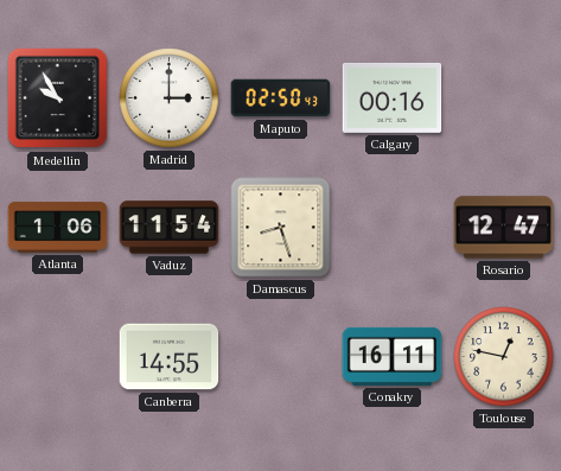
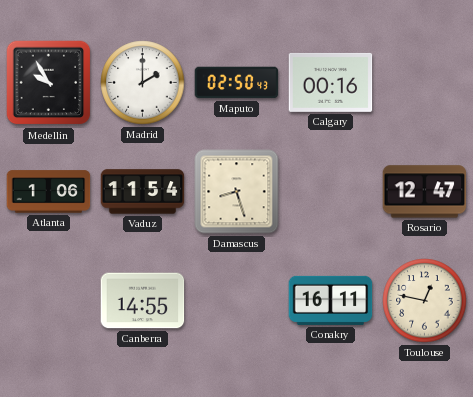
Madrid: 3:00 -> 2:00
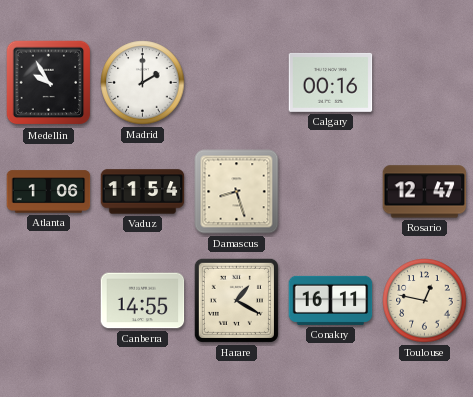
Maputo: 02:50 -> none
Harare: none -> 1:20
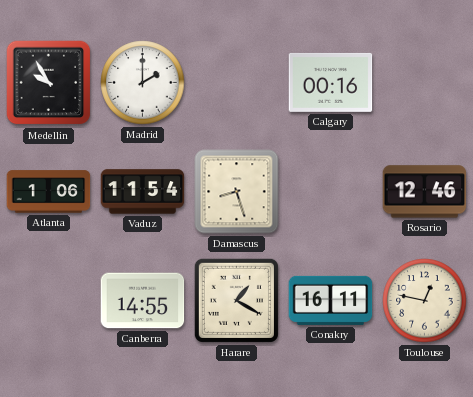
Rosario: 12:47 -> 12:46
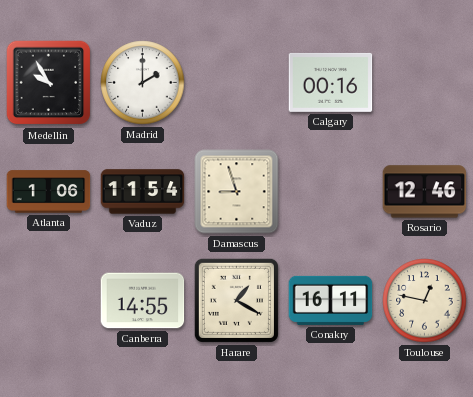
Damascus: 8:27 -> 8:57
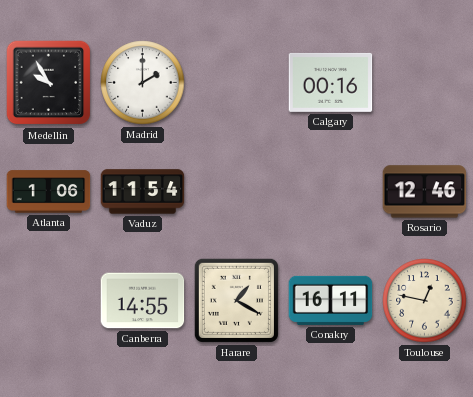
Damascus: 8:57 -> none
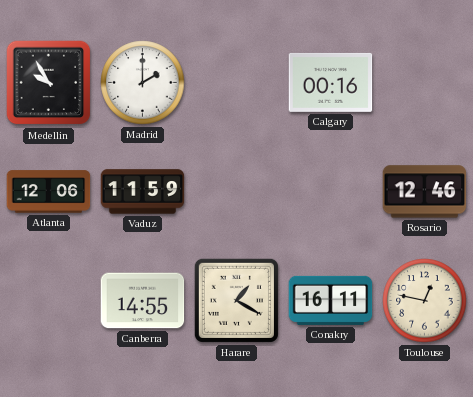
Atlanta: 1:06 -> 12:06
Vaduz: 11:54 -> 11:59
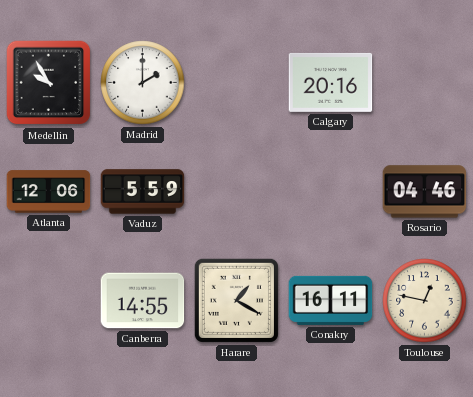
Calgary: 00:16 -> 20:16
Vaduz: 11:59 -> 5:59
Rosario: 12:46 -> 04:46
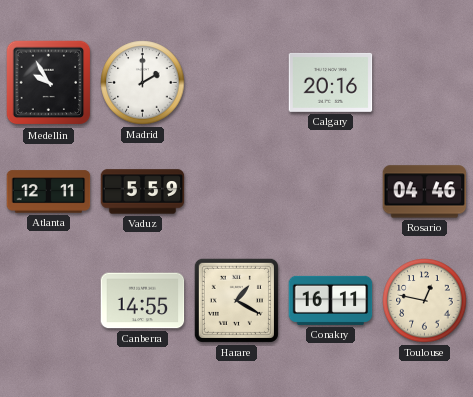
Atlanta: 12:06 -> 12:11
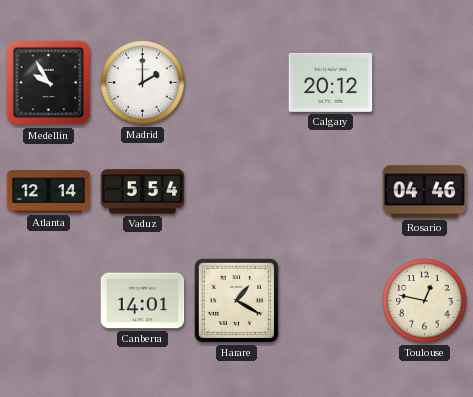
Calgary: 20:16 -> 20:12
Atlanta: 12:11 -> 12:14
Vaduz: 5:59 -> 5:54
Canberra: 14:55 -> 14:01
Conakry: 16:11 -> none
